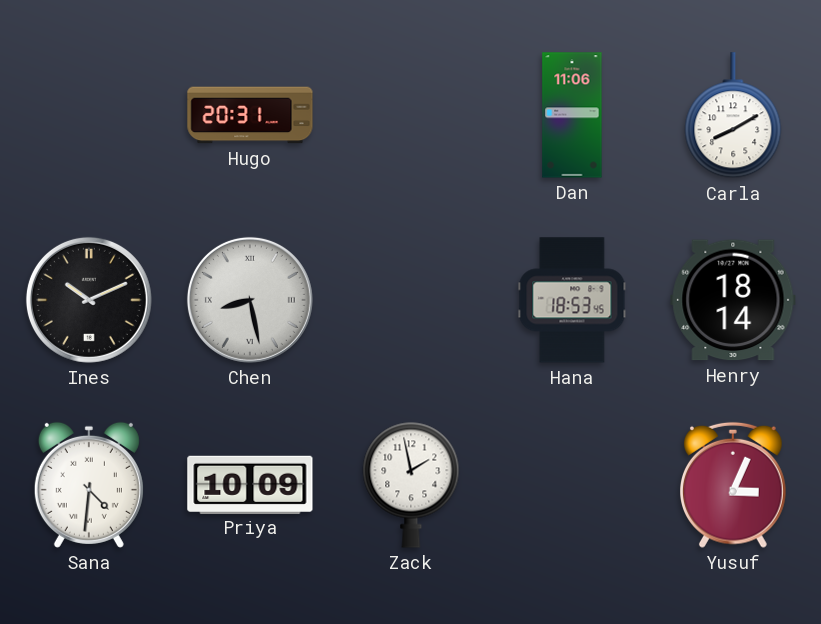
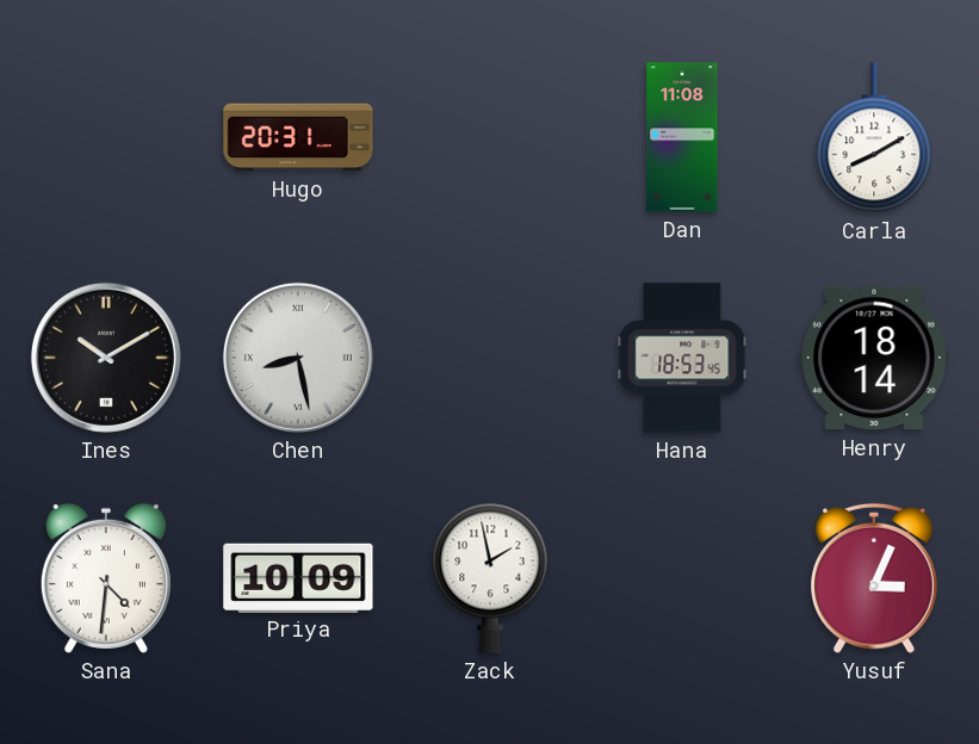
Dan: 11:06 -> 11:08
Ines: 10:11 -> 10:10
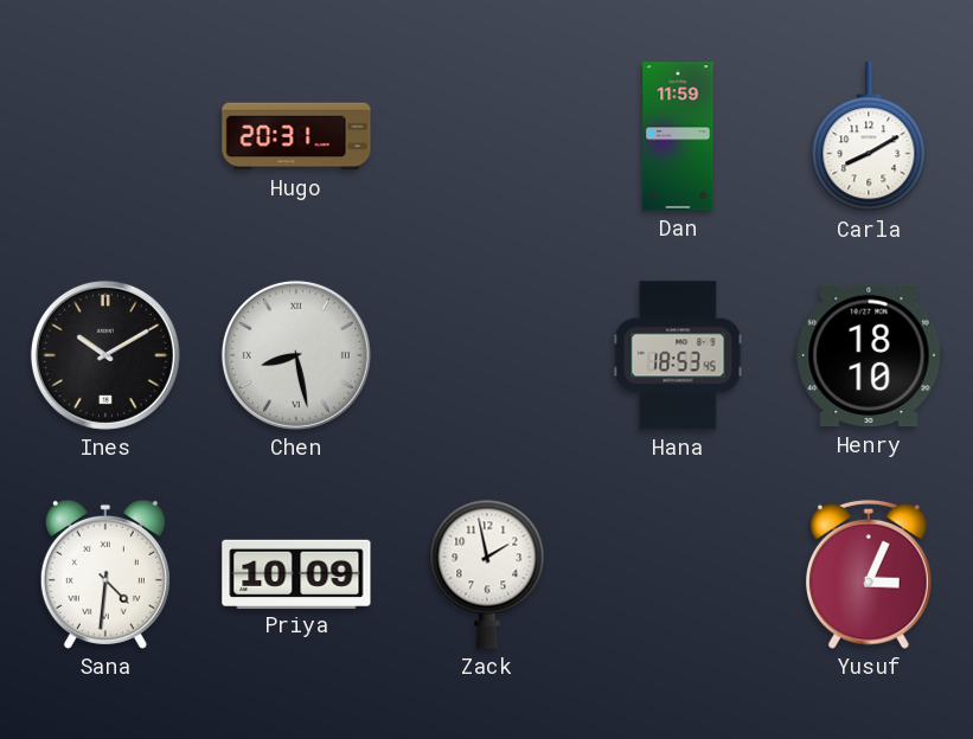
Dan: 11:08 -> 11:59
Henry: 18:14 -> 18:10
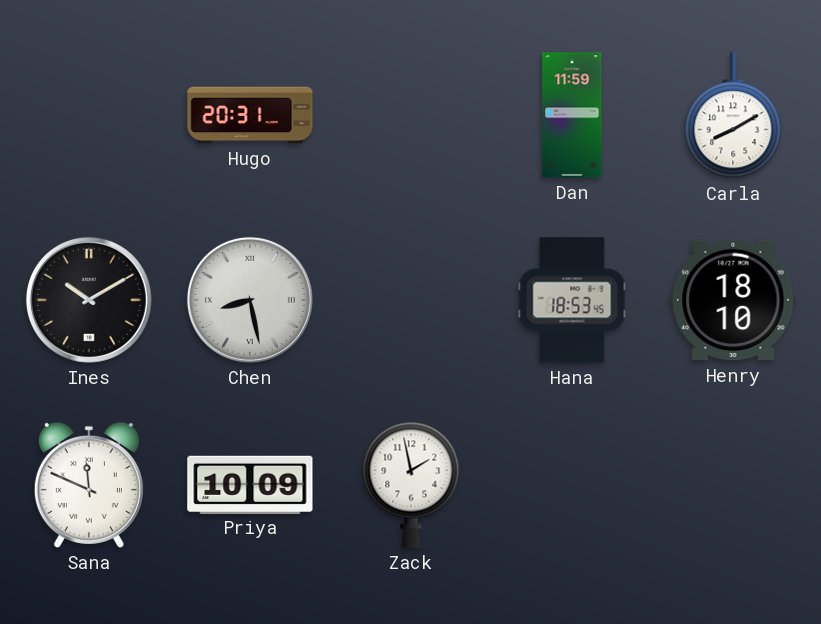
Sana: 4:31 -> 11:49
Yusuf: 3:04 -> none
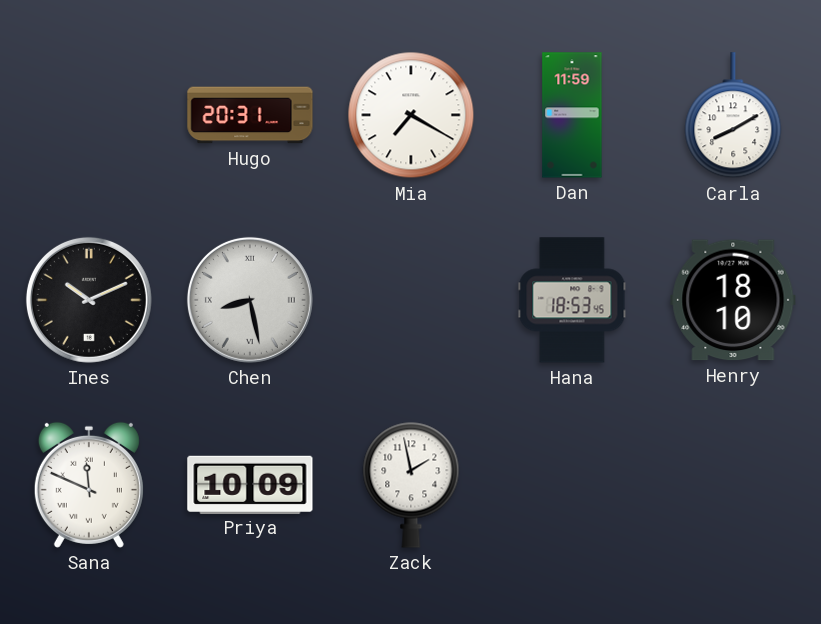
Mia: none -> 7:20
Ines: 10:10 -> 10:11
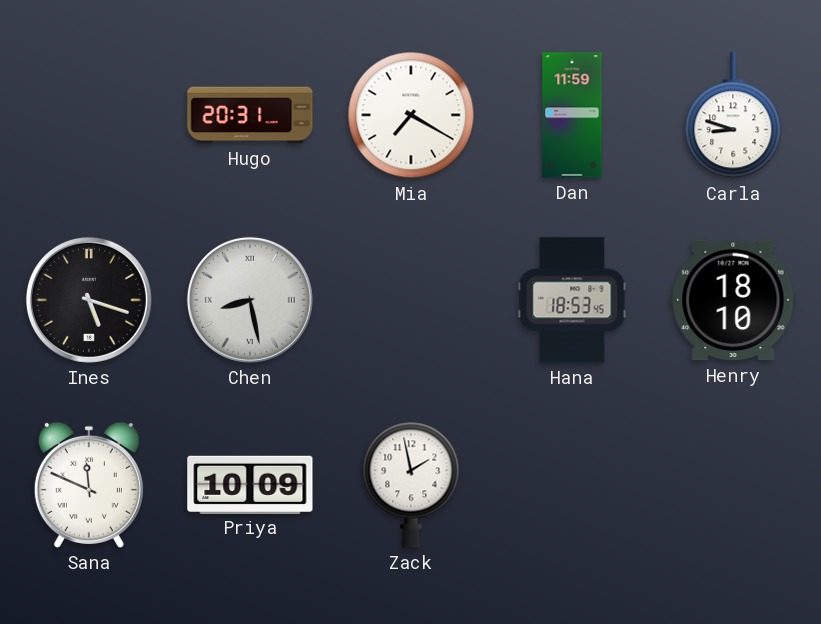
Carla: 8:10 -> 8:48
Ines: 10:11 -> 5:18
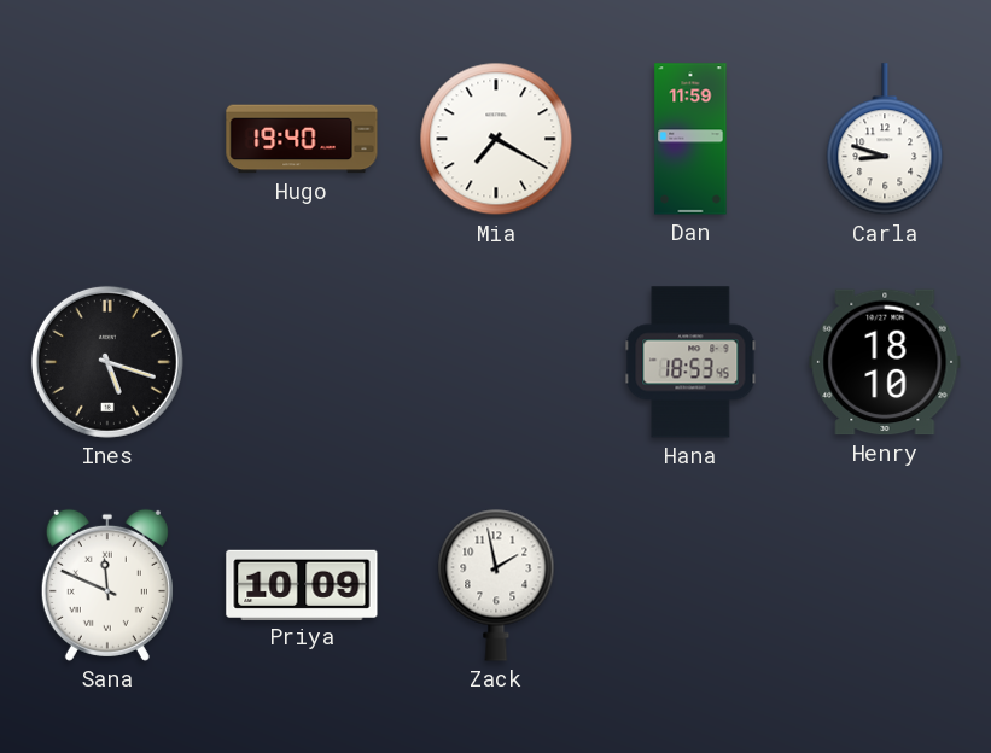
Hugo: 20:31 -> 19:40
Chen: 8:28 -> none
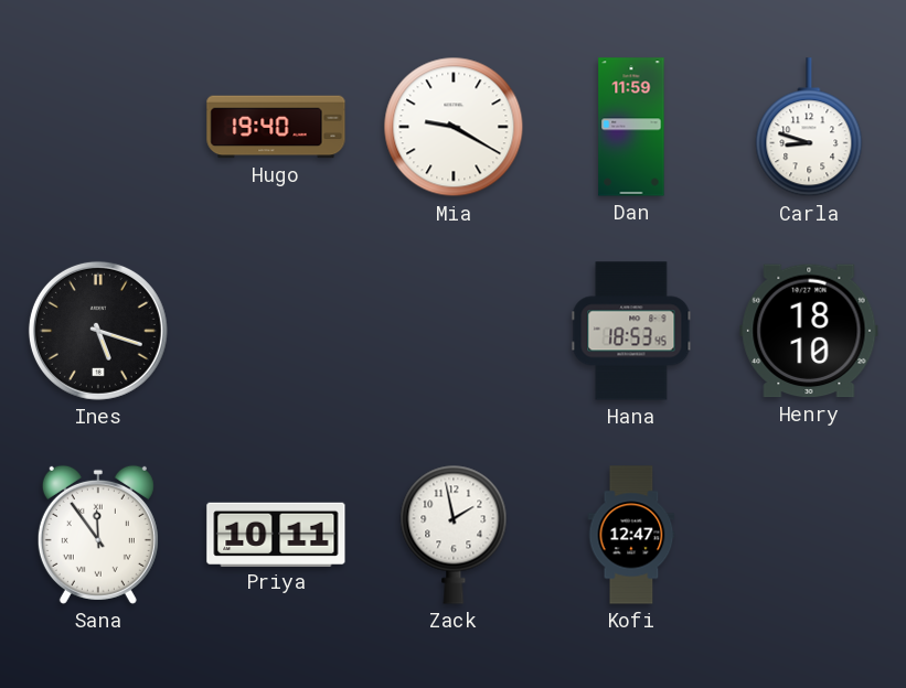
Mia: 7:20 -> 9:20
Sana: 11:49 -> 11:54
Priya: 10:09 -> 10:11
Kofi: none -> 12:47
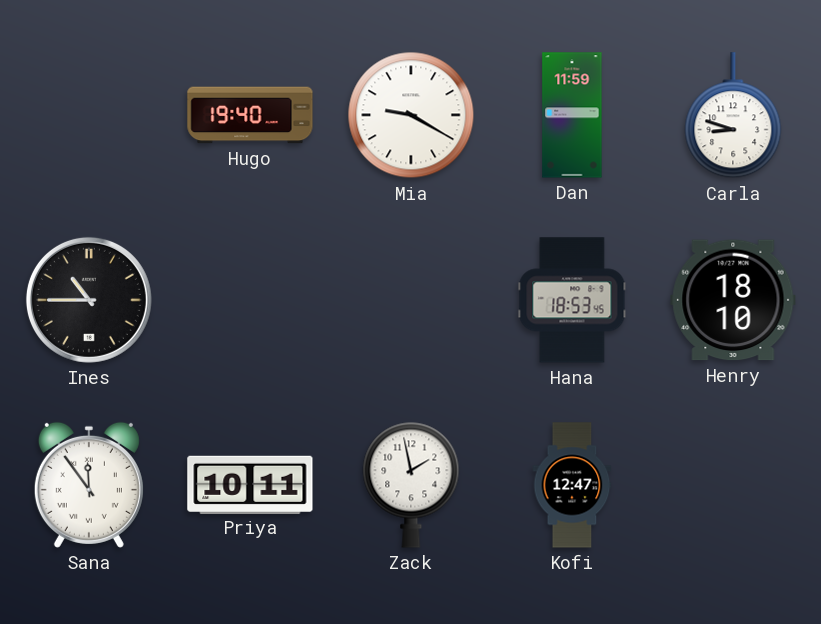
Ines: 5:18 -> 10:45
